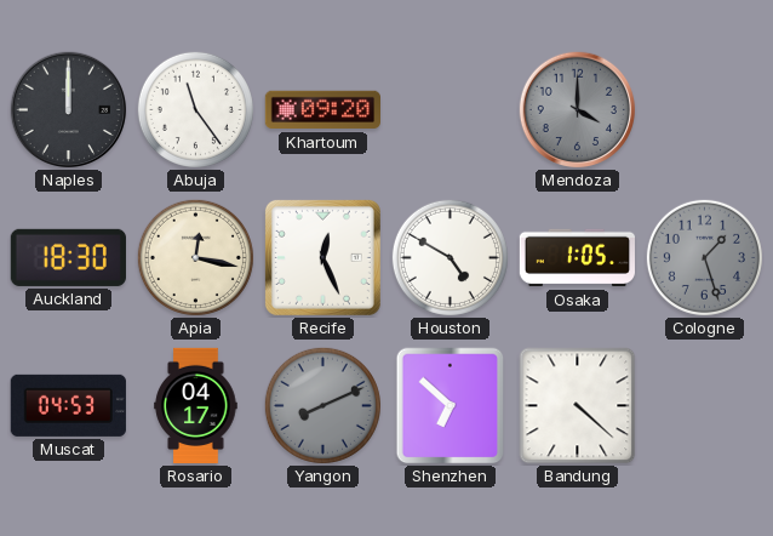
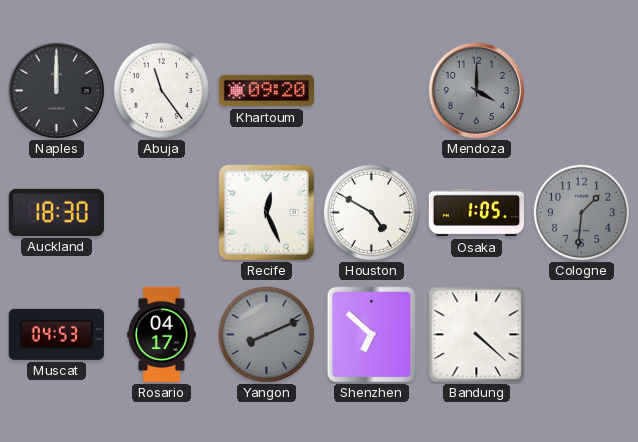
Apia: 12:17 -> none
Cologne: 1:27 -> 1:31
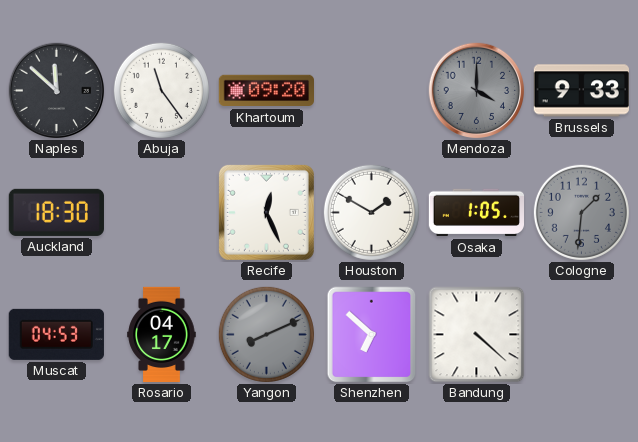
Naples: 12:00 -> 11:52
Brussels: none -> 9:33
Houston: 4:50 -> 1:50
